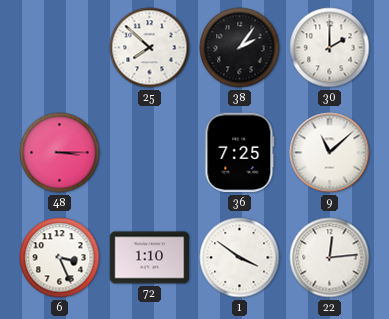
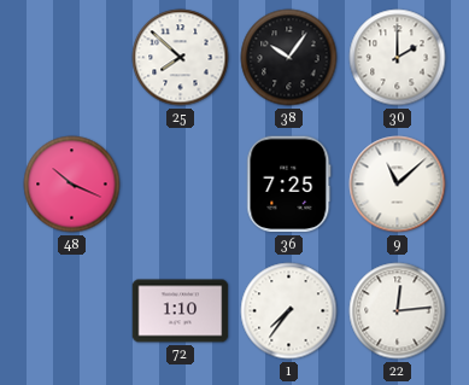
38: 2:06 -> 10:06
48: 3:15 -> 10:19
6: 3:26 -> none
1: 3:51 -> 7:36
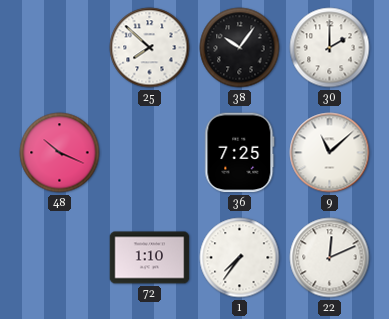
22: 12:14 -> 12:11
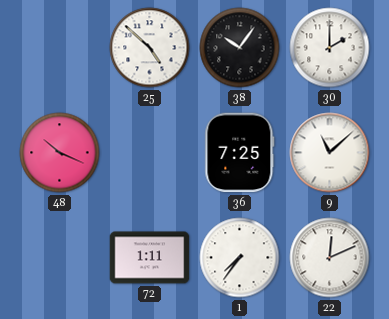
25: 7:52 -> 4:52
72: 1:10 -> 1:11
